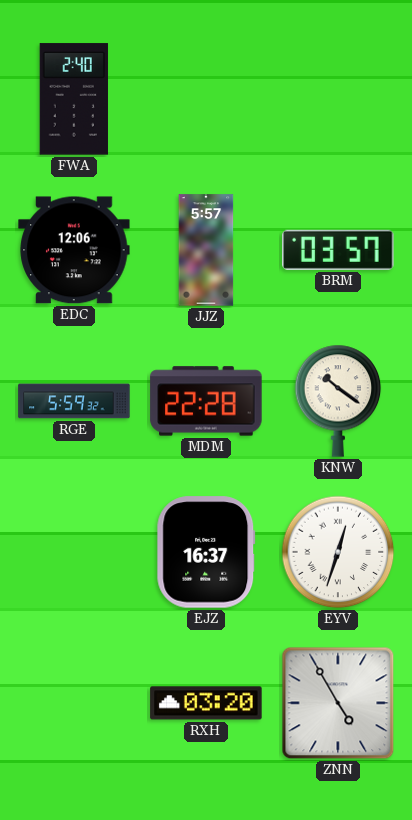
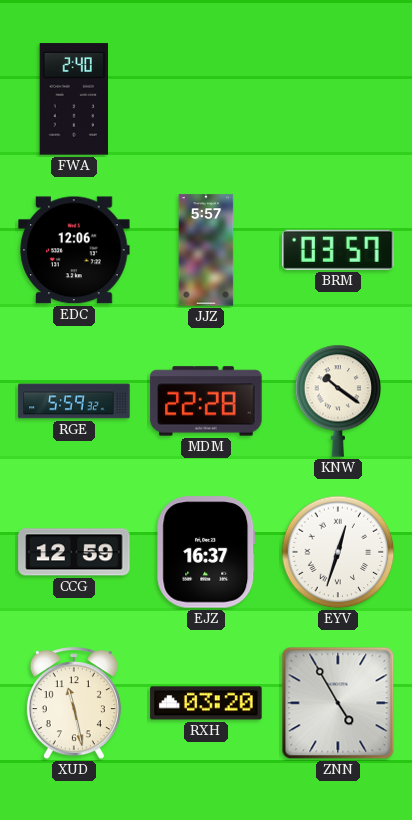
CCG: none -> 12:59
XUD: none -> 11:28
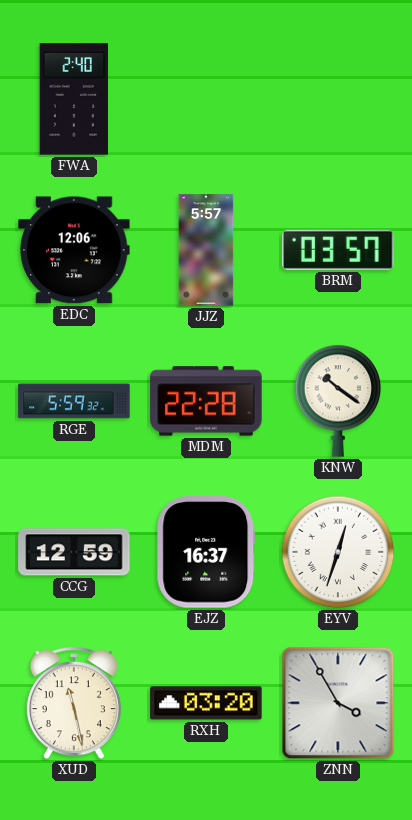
ZNN: 4:55 -> 3:55
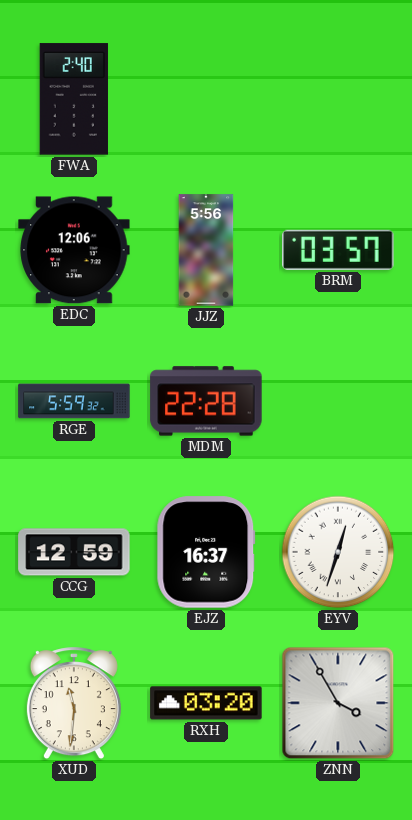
JJZ: 5:57 -> 5:56
KNW: 10:21 -> none
XUD: 11:28 -> 11:31
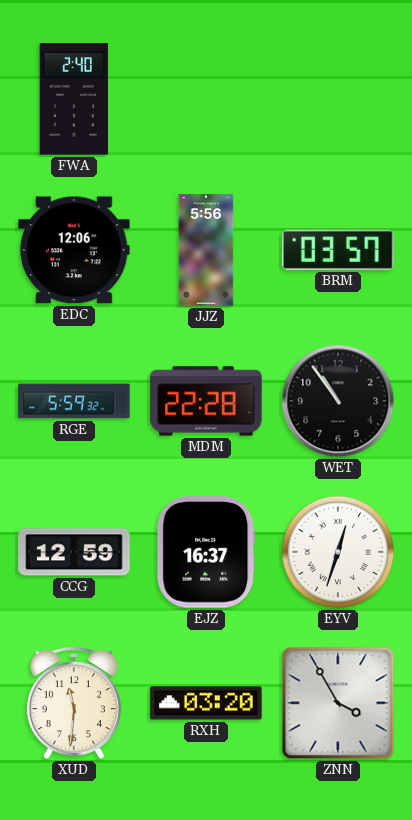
WET: none -> 10:54
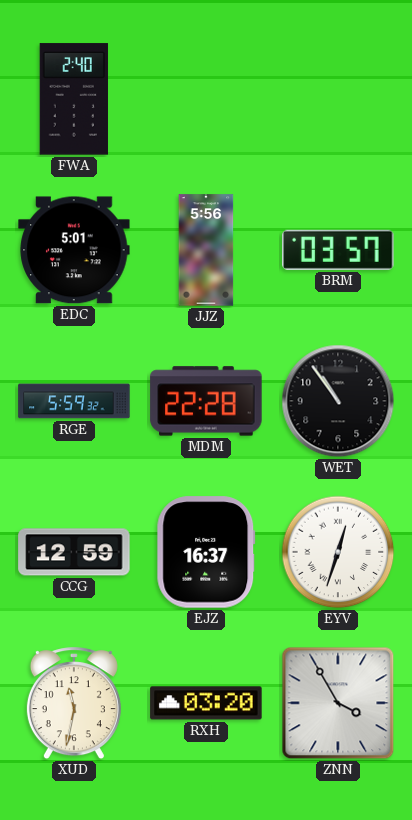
EDC: 12:06 -> 5:01
XUD: 11:31 -> 11:32
